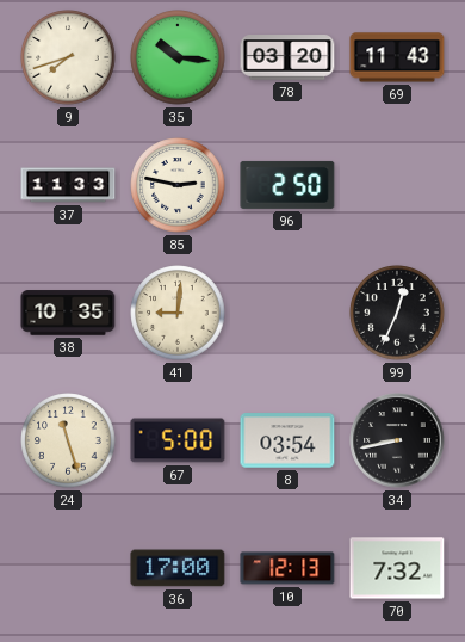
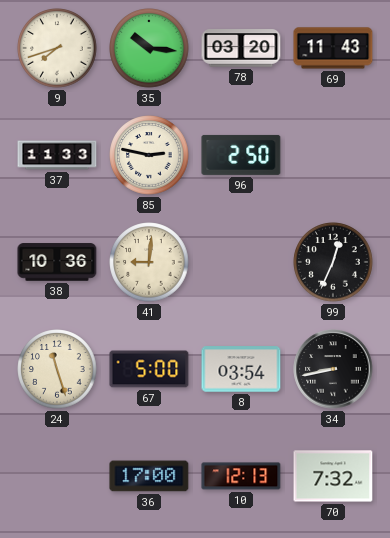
38: 10:35 -> 10:36
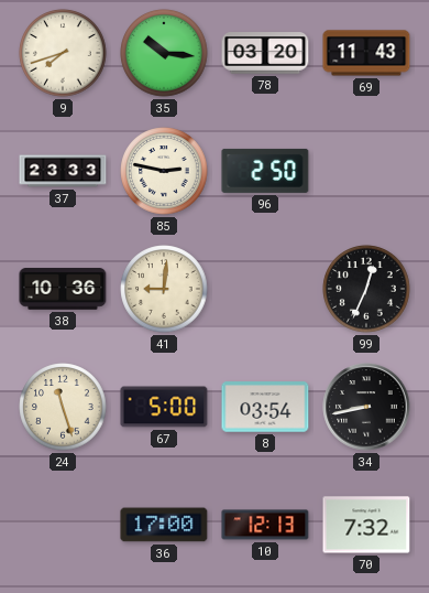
37: 11:33 -> 23:33
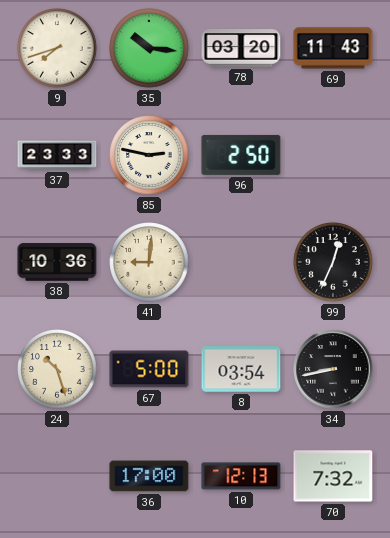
24: 11:27 -> 10:27
